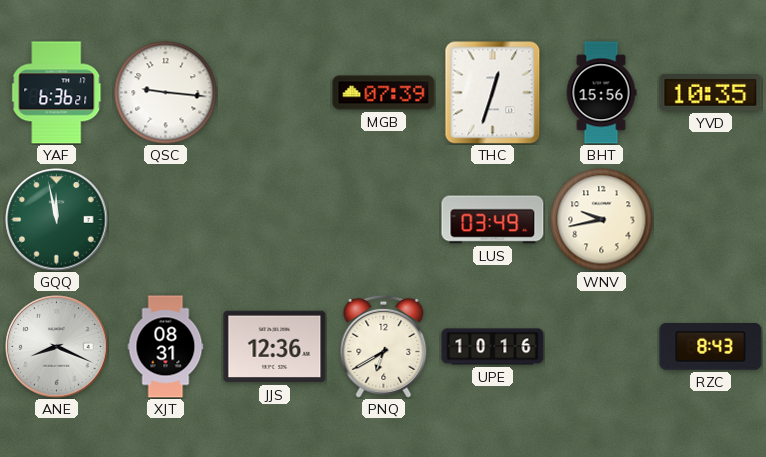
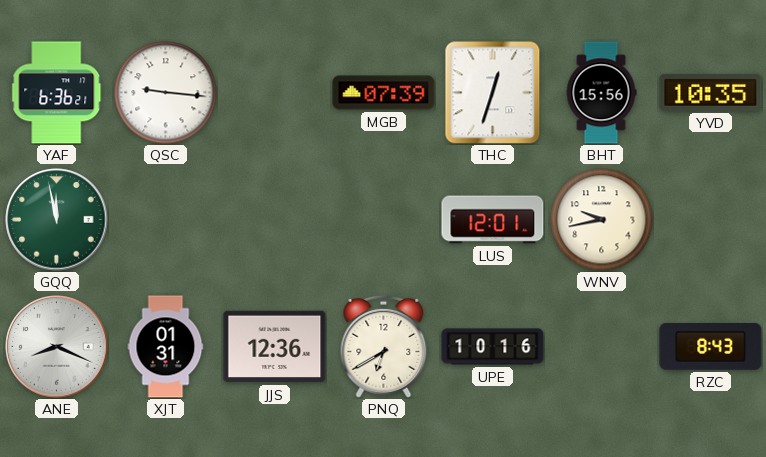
LUS: 03:49 -> 12:01
XJT: 08:31 -> 01:31
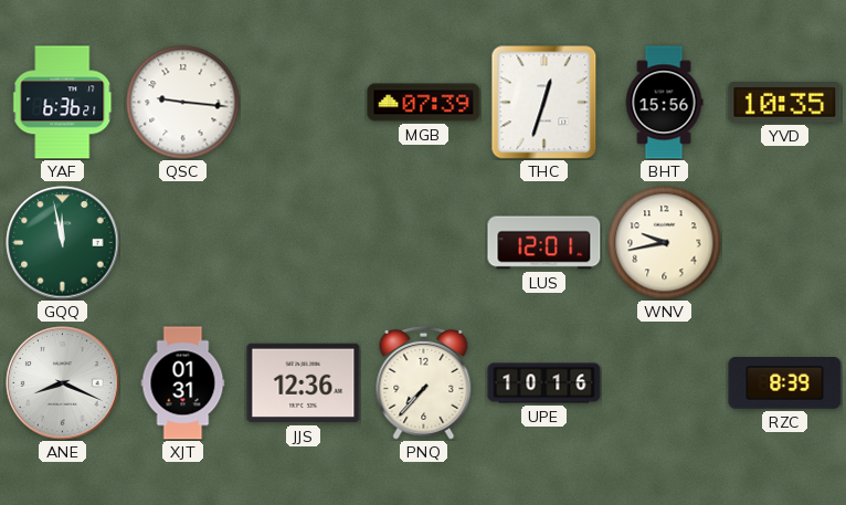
PNQ: 6:40 -> 7:37
RZC: 8:43 -> 8:39
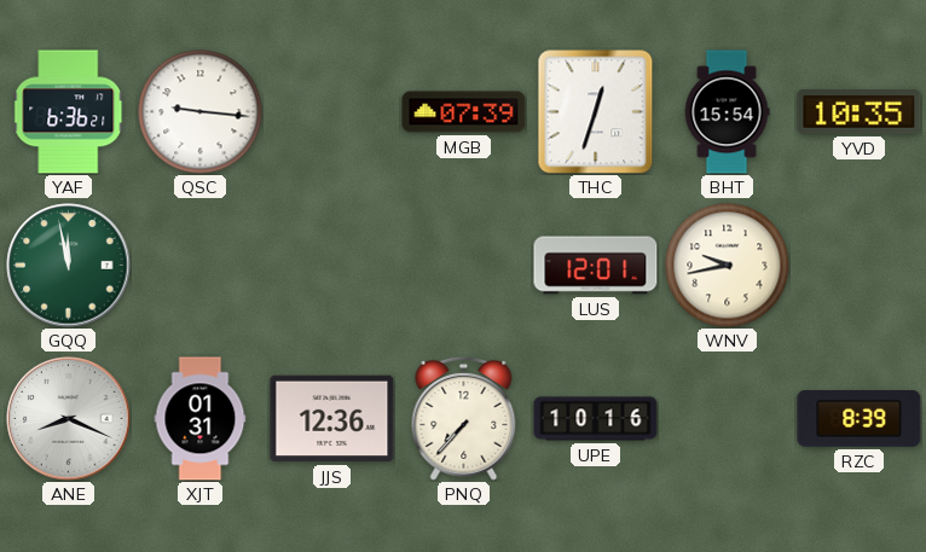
BHT: 15:56 -> 15:54
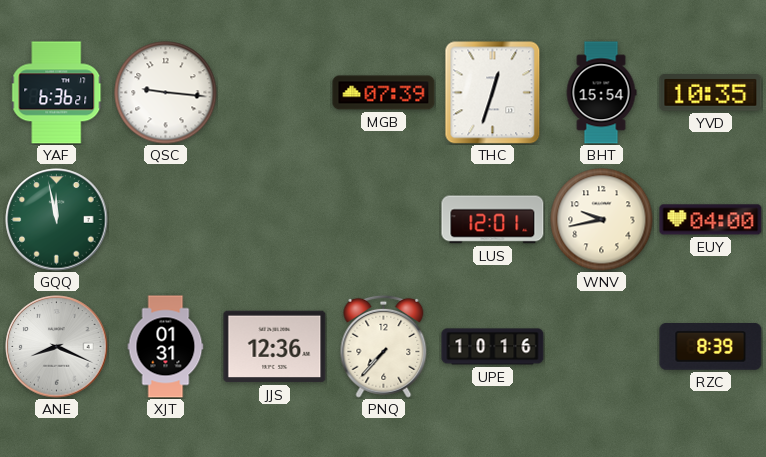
EUY: none -> 04:00
